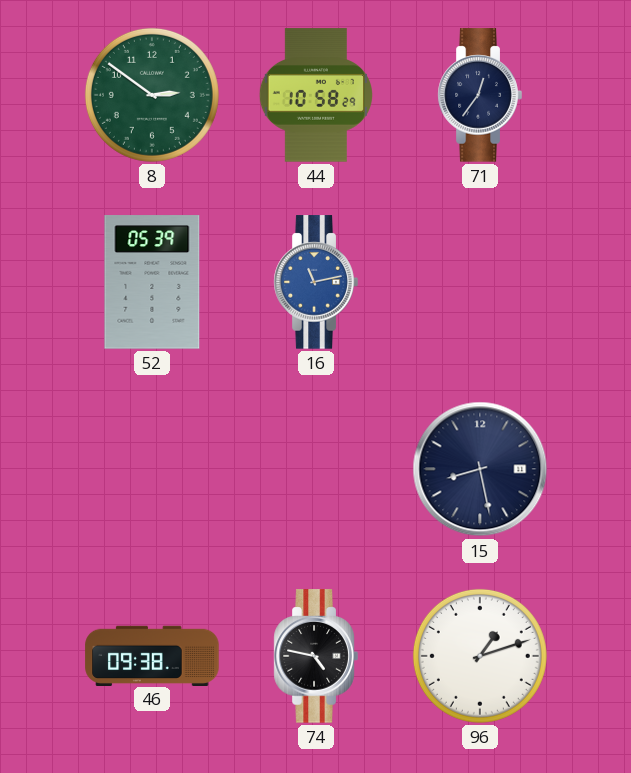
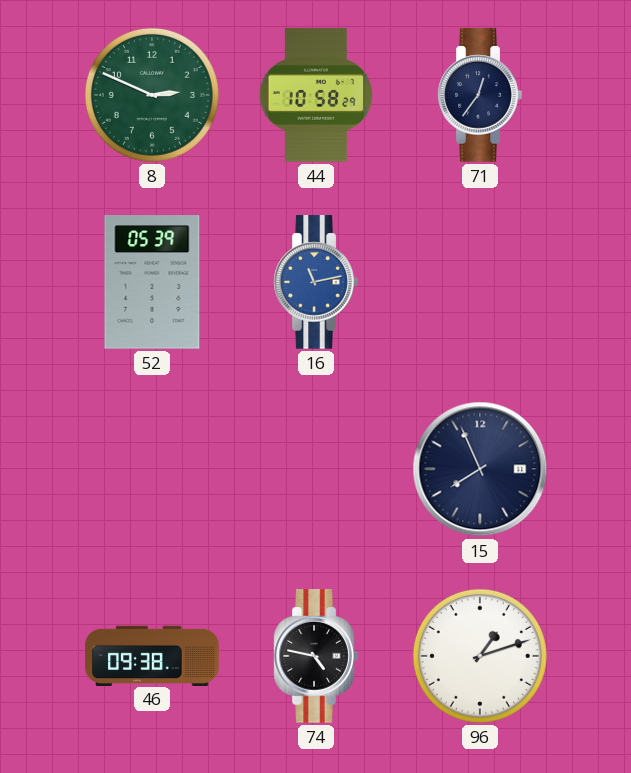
8: 2:51 -> 2:49
15: 8:28 -> 7:56
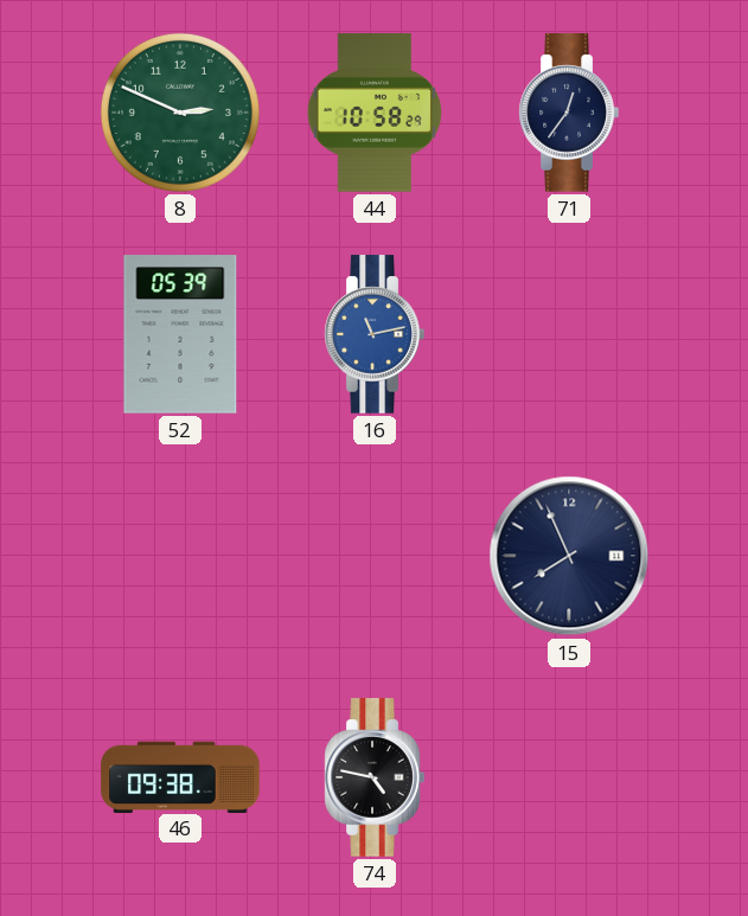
96: 1:12 -> none
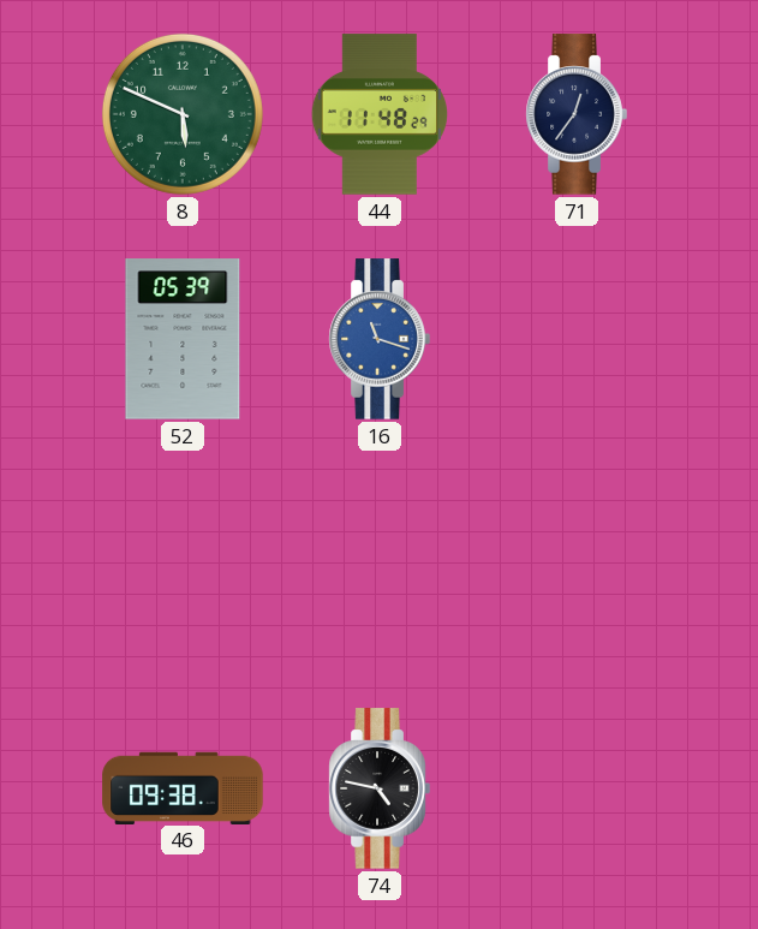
8: 2:49 -> 5:49
44: 10:58 -> 11:48
16: 11:13 -> 11:18
15: 7:56 -> none
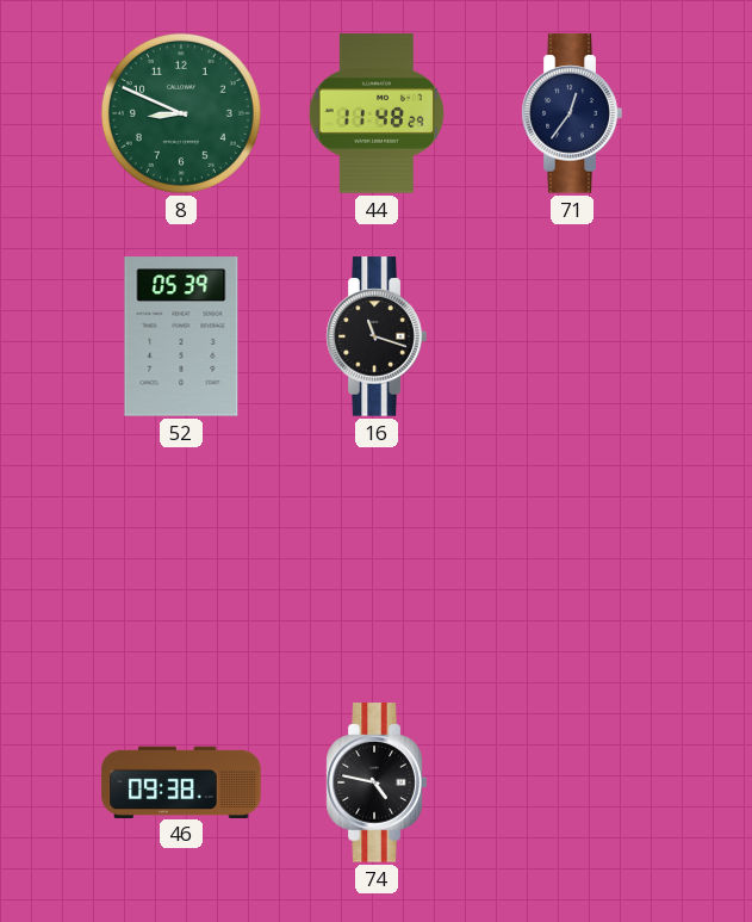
8: 5:49 -> 8:49
16 dial: blue -> black
